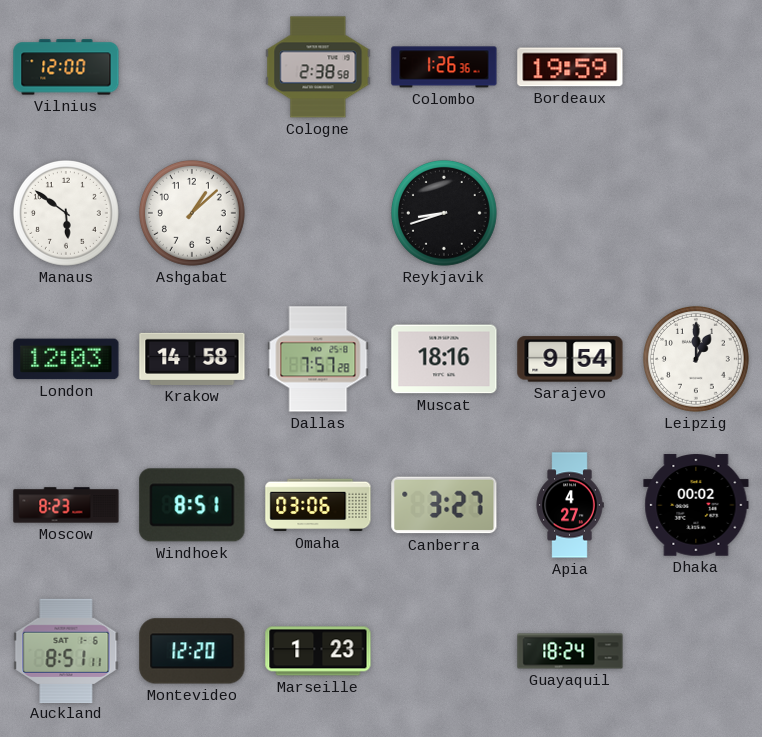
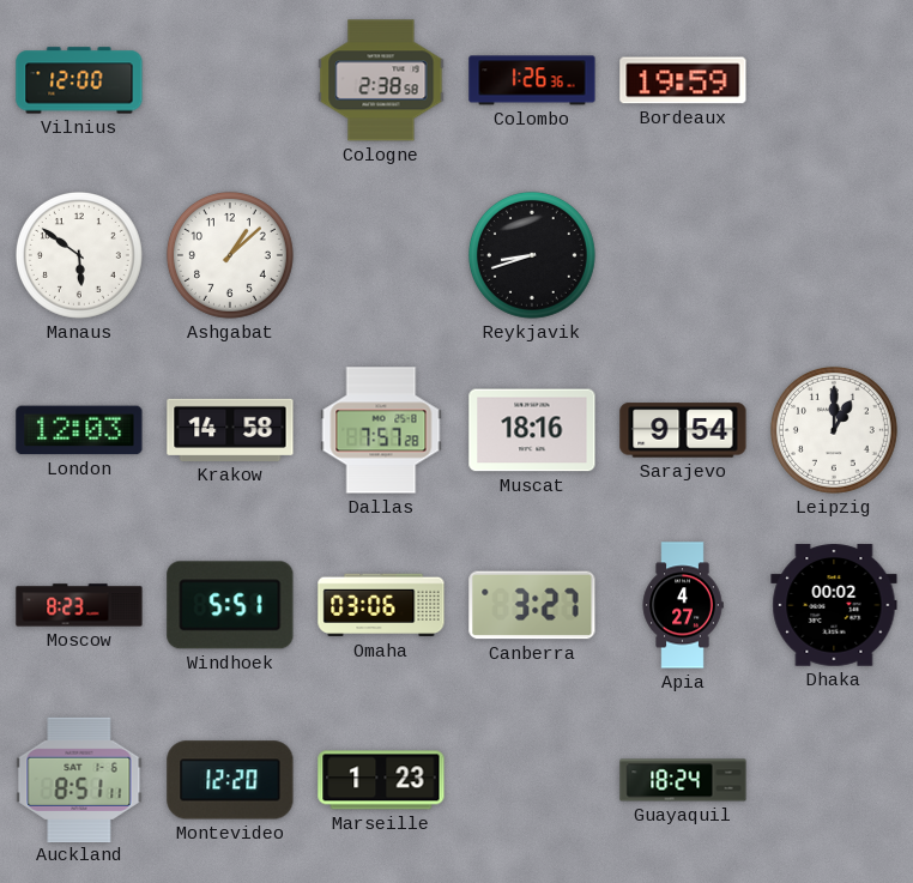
Windhoek: 8:51 -> 5:51
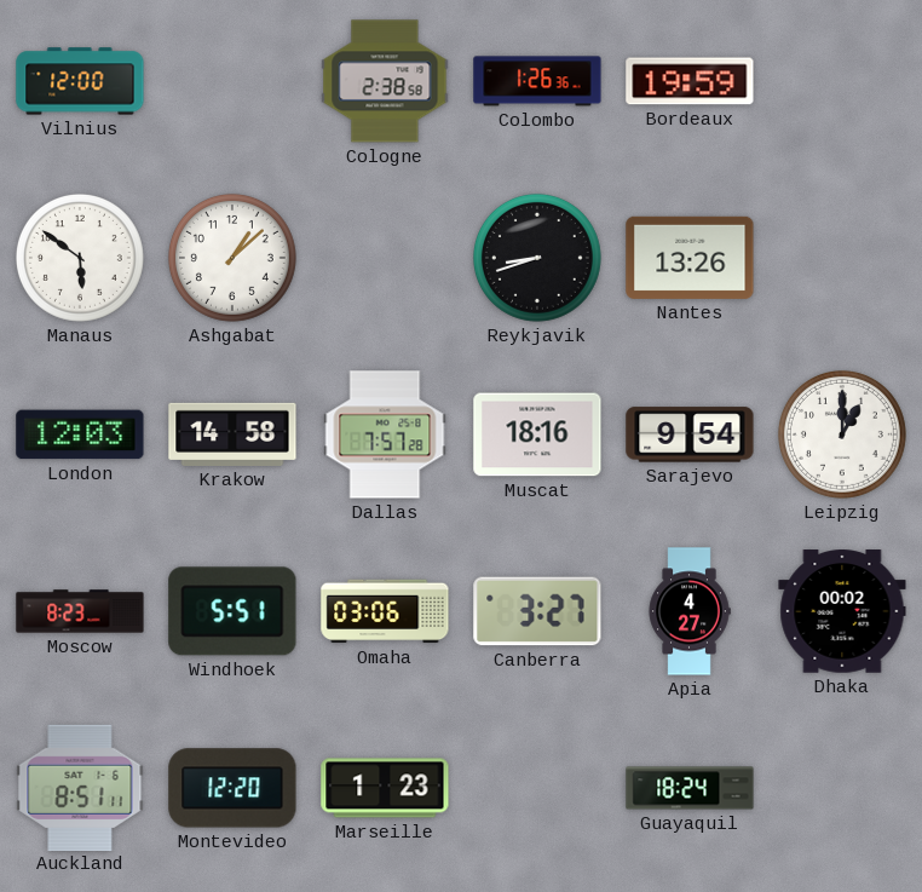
Nantes: none -> 13:26
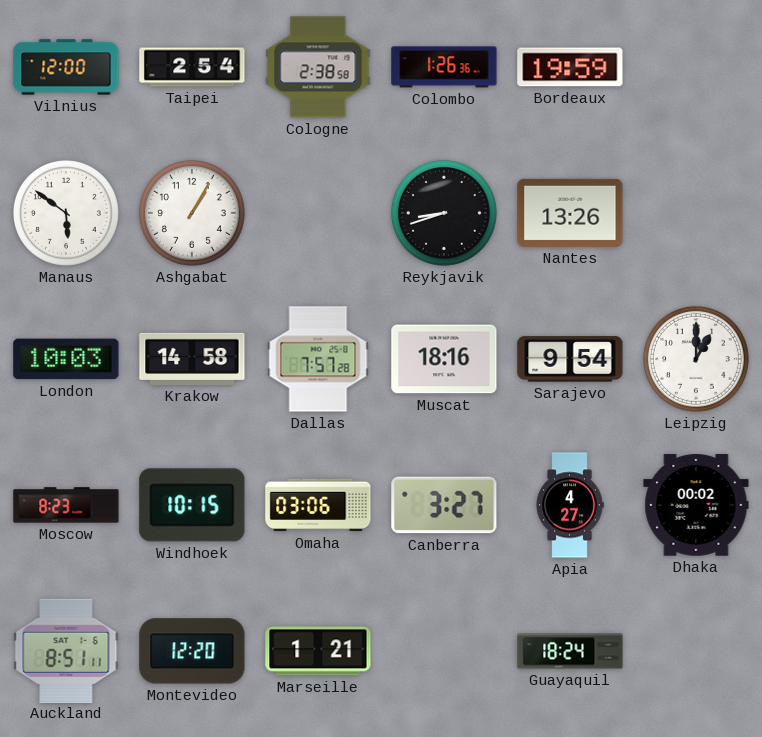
Taipei: none -> 2:54
Ashgabat: 1:08 -> 1:05
London: 12:03 -> 10:03
Windhoek: 5:51 -> 10:15
Marseille: 1:23 -> 1:21
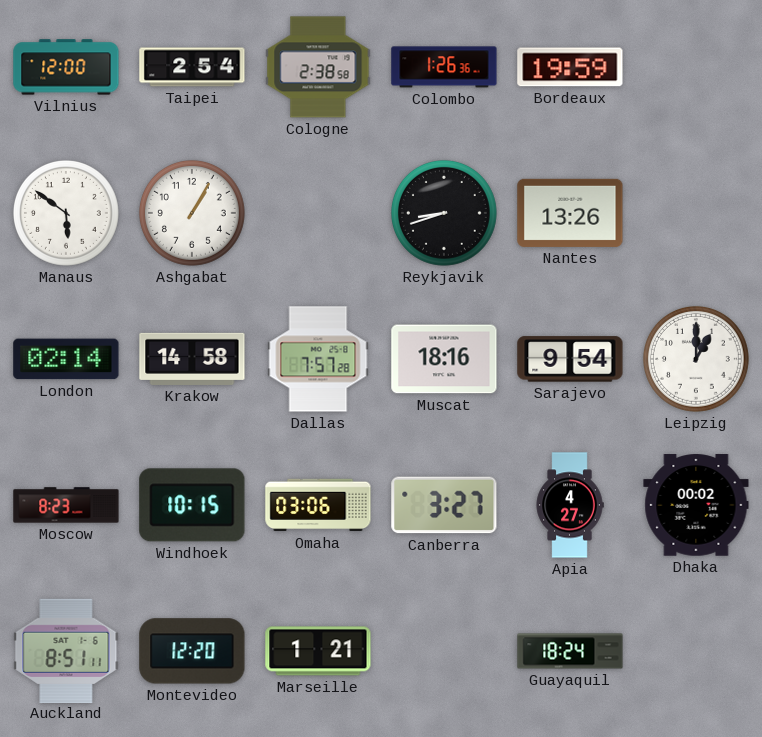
London: 10:03 -> 02:14
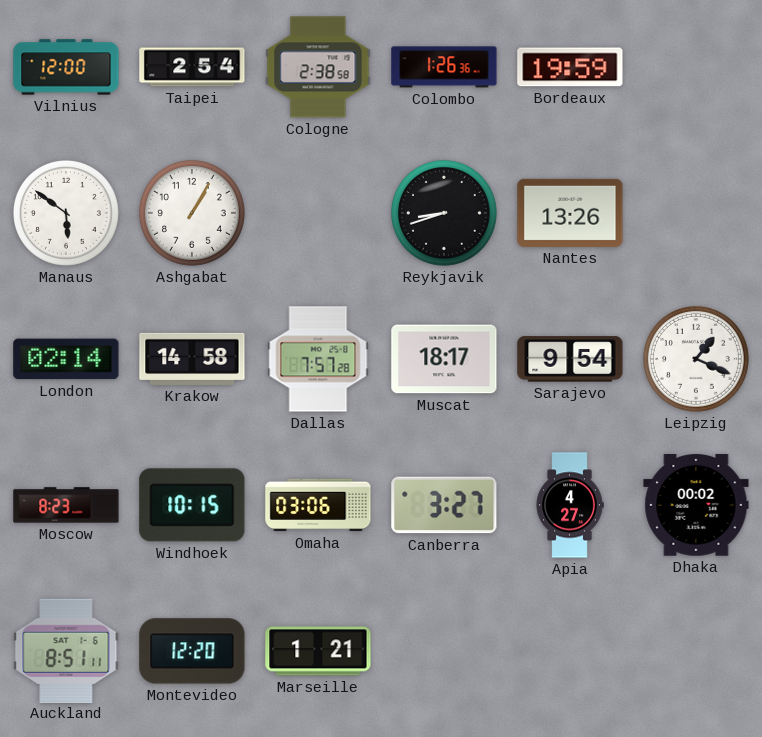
Muscat: 18:16 -> 18:17
Leipzig: 1:00 -> 1:19
Guayaquil: 18:24 -> none
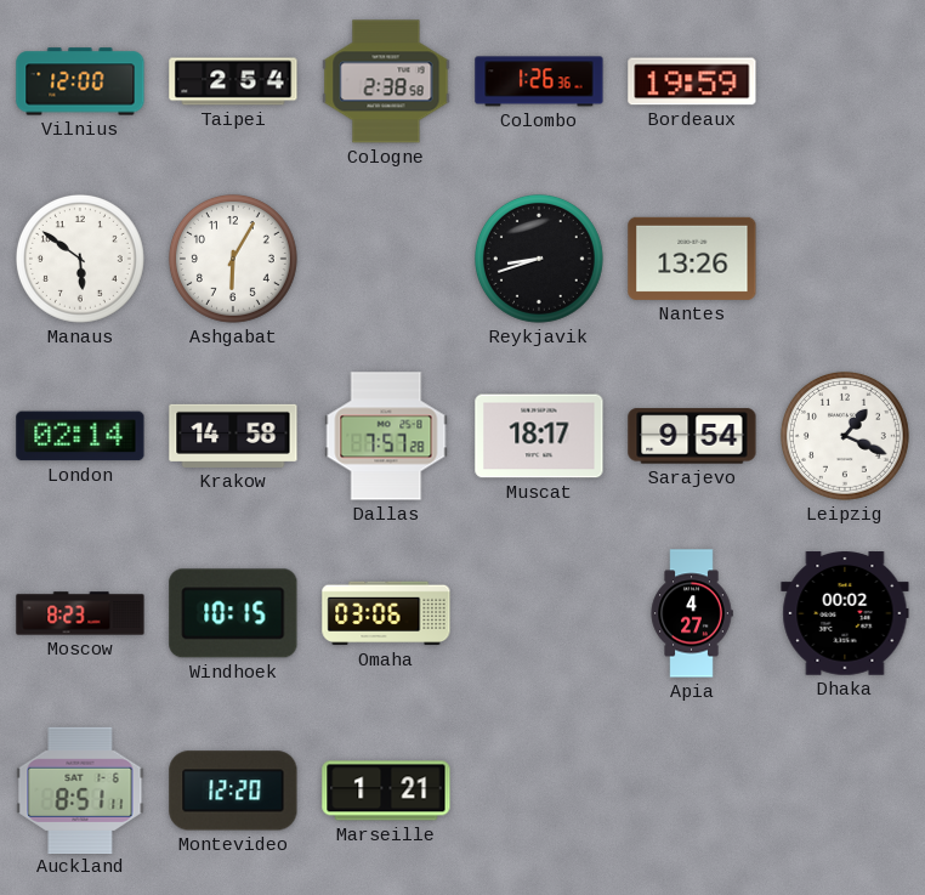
Ashgabat: 1:05 -> 6:05
Canberra: 3:27 -> none
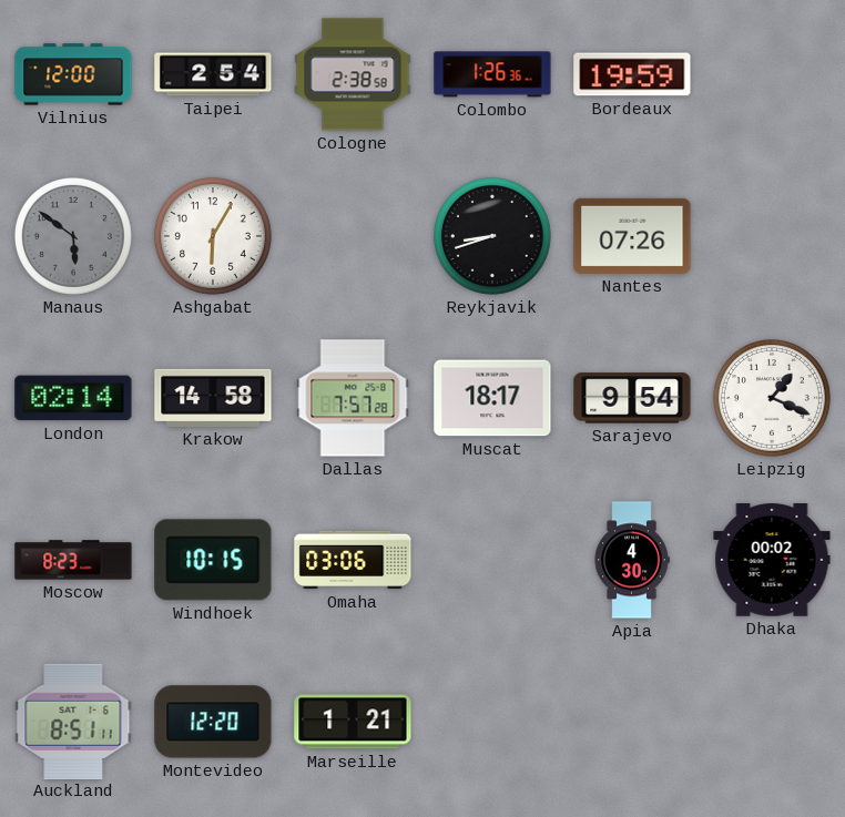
Manaus dial: white -> grey
Nantes: 13:26 -> 07:26
Apia: 4:27 -> 4:30
